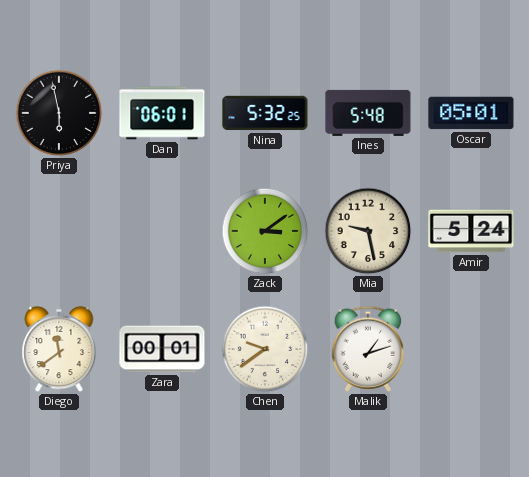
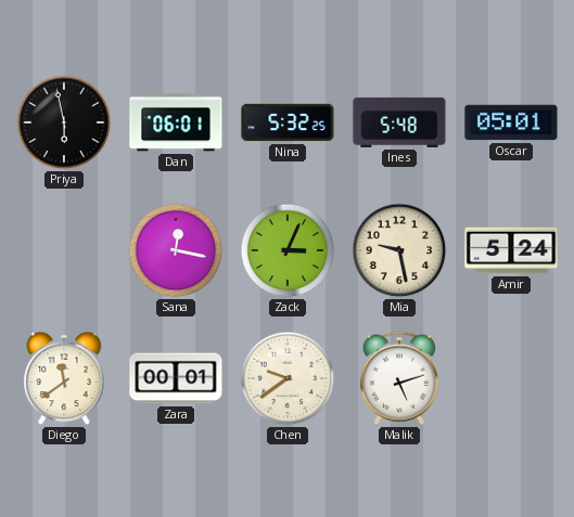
Sana: none -> 12:17
Zack: 3:09 -> 3:04
Malik: 1:12 -> 5:12
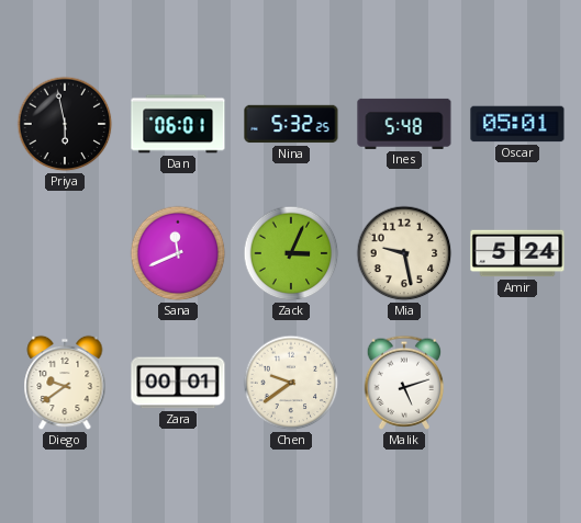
Sana: 12:17 -> 11:41
Diego: 11:39 -> 9:39
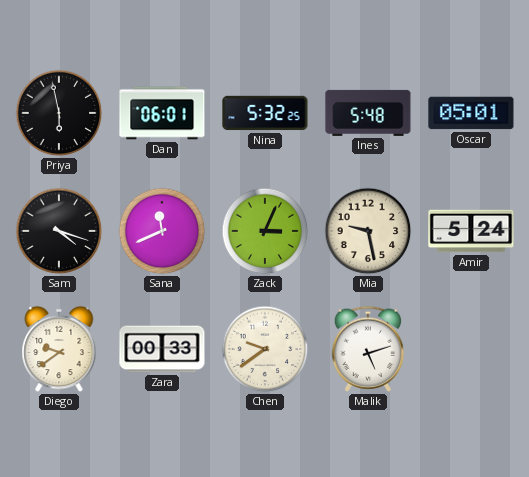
Sam: none -> 4:18
Zara: 00:01 -> 00:33
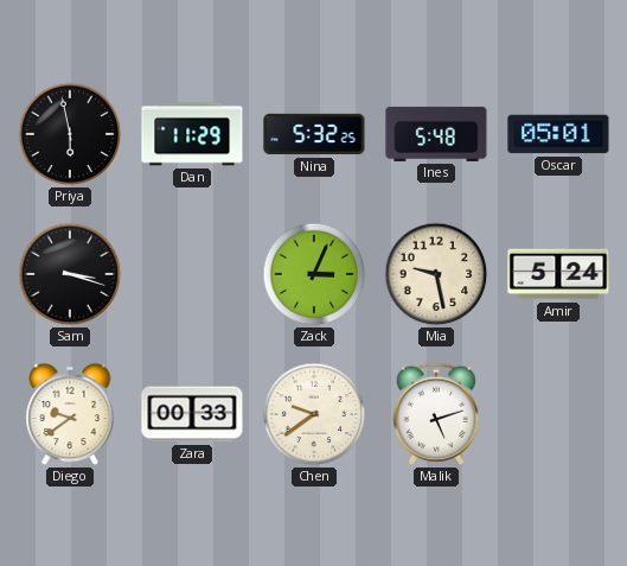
Dan: 06:01 -> 11:29
Sam: 4:18 -> 3:18
Sana: 11:41 -> none
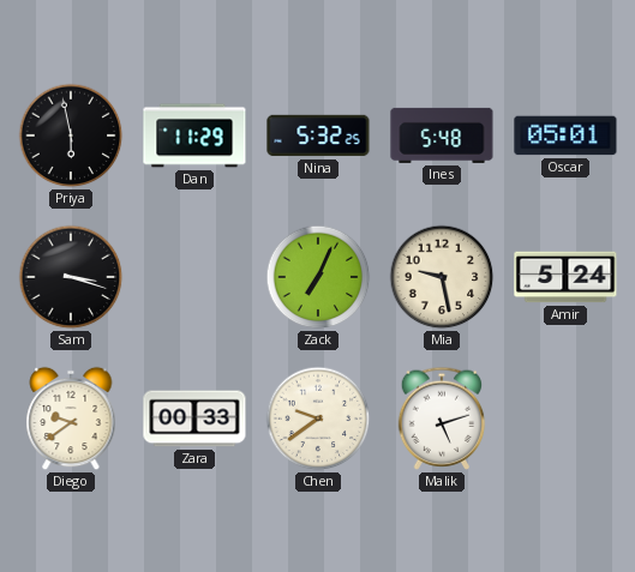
Zack: 3:04 -> 7:04
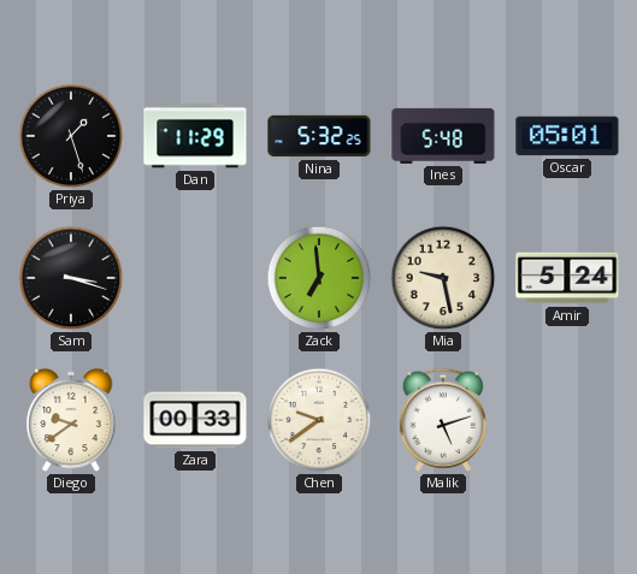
Priya: 5:58 -> 1:27
Zack: 7:04 -> 6:59
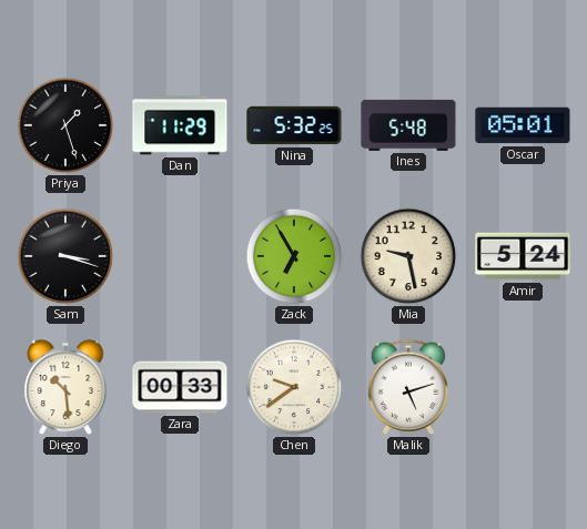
Zack: 6:59 -> 6:55
Diego: 9:39 -> 10:29
